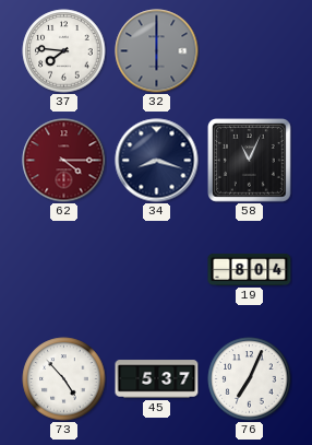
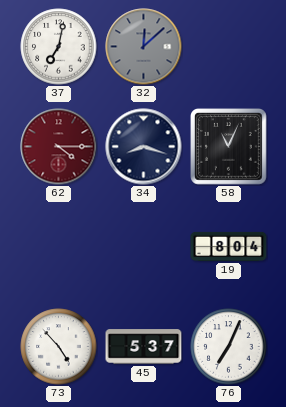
37: 7:46 -> 7:02
32: 6:00 -> 12:08
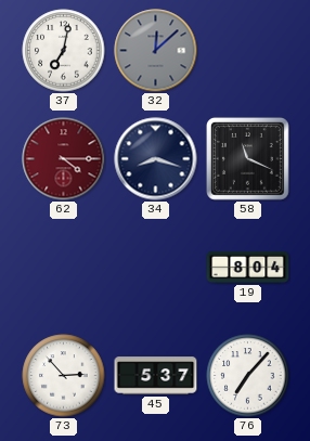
58: 11:04 -> 11:19
73: 4:53 -> 2:53
76: 7:04 -> 7:07
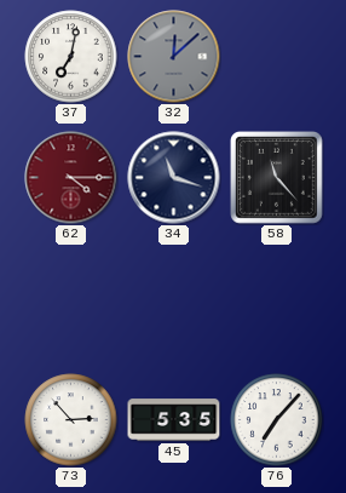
34: 8:18 -> 11:18
58: 11:19 -> 11:23
19: 8:04 -> none
45: 5:37 -> 5:35
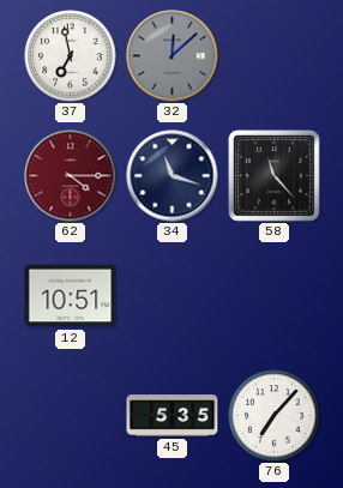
37: 7:02 -> 6:58
12: none -> 10:51
73: 2:53 -> none
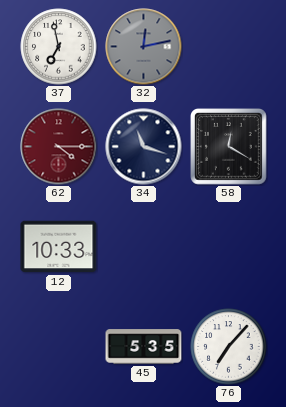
32: 12:08 -> 12:13
58: 11:23 -> 12:20
12: 10:51 -> 10:33
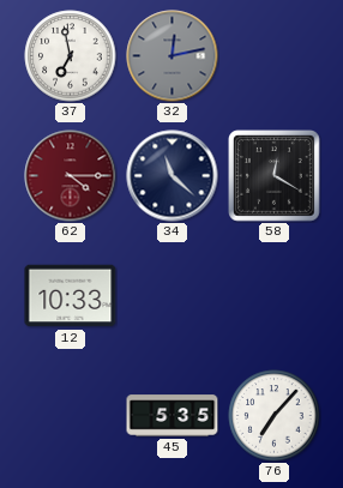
34: 11:18 -> 11:22
